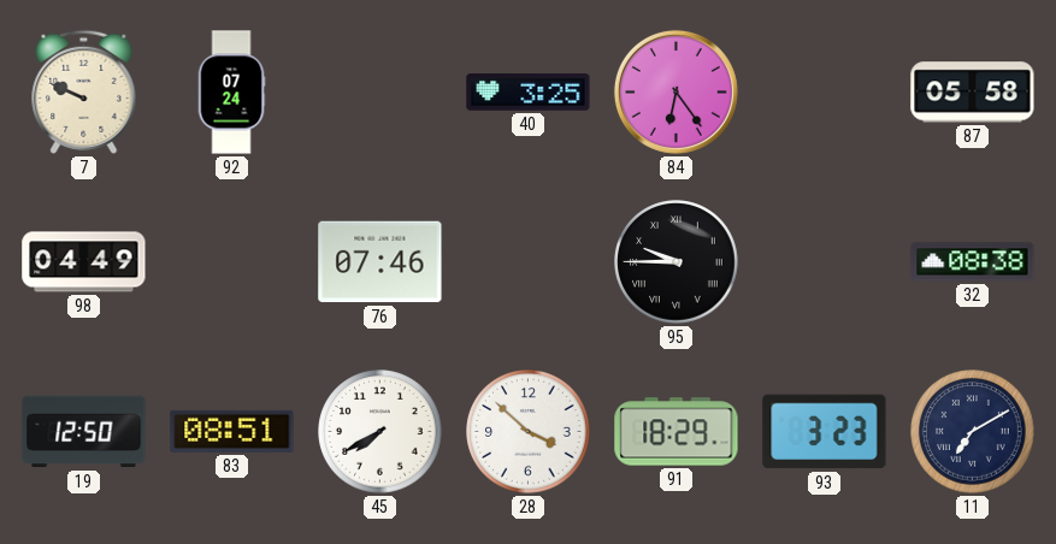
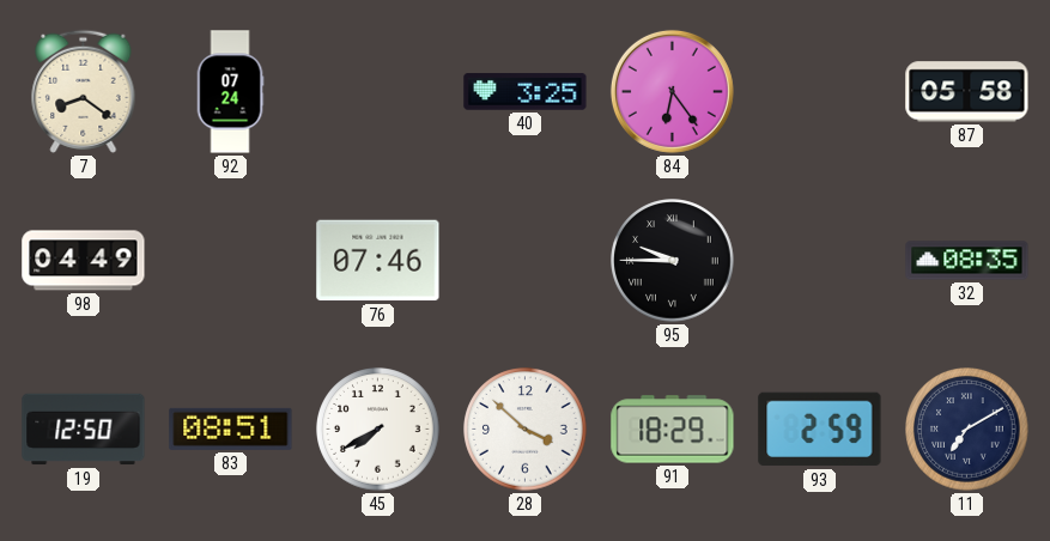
7: 9:49 -> 8:21
32: 08:38 -> 08:35
93: 3:23 -> 2:59
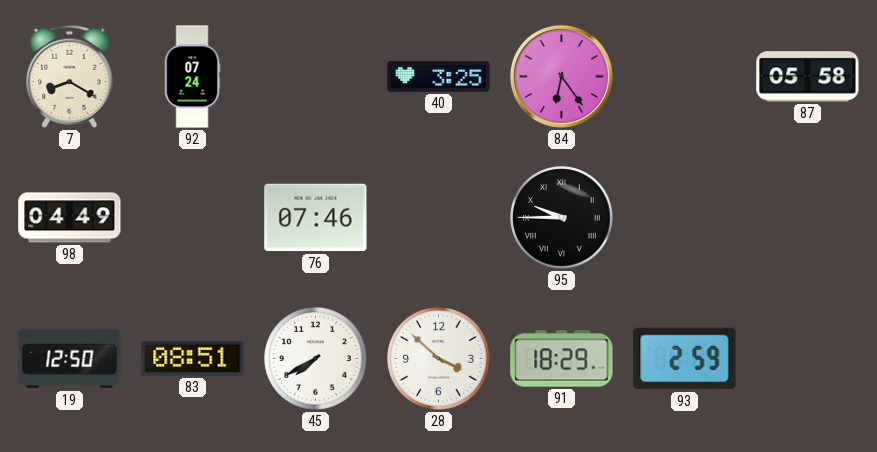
7: 8:21 -> 8:20
32: 08:35 -> none
11: 7:10 -> none
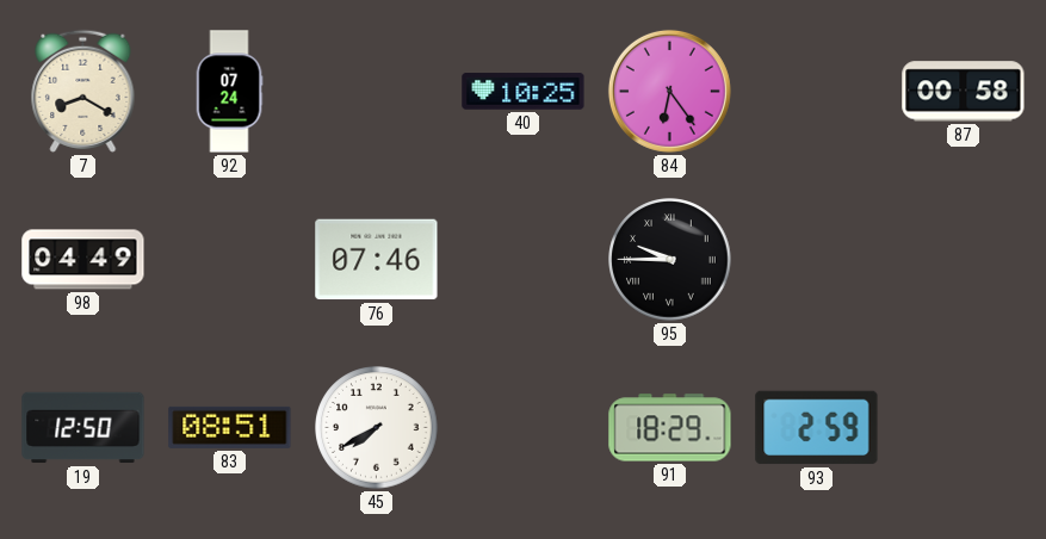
40: 3:25 -> 10:25
87: 05:58 -> 00:58
28: 3:52 -> none
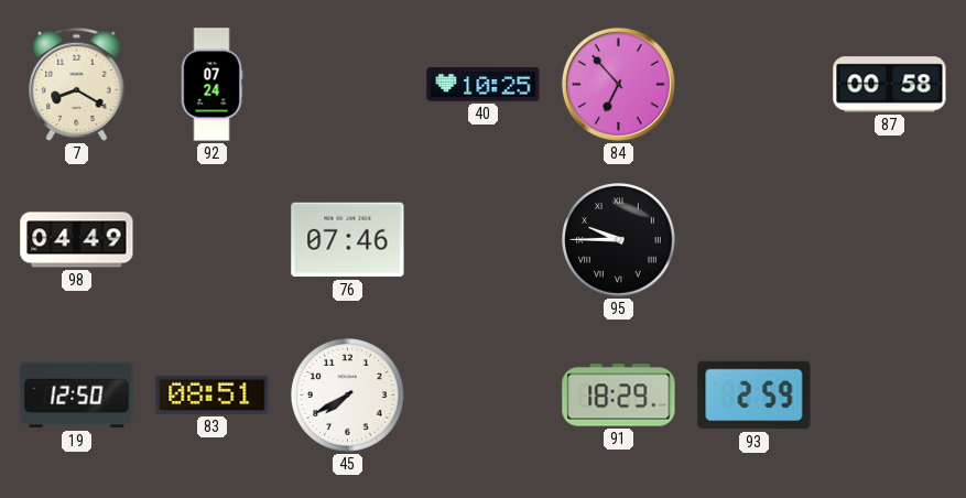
84: 6:24 -> 6:53
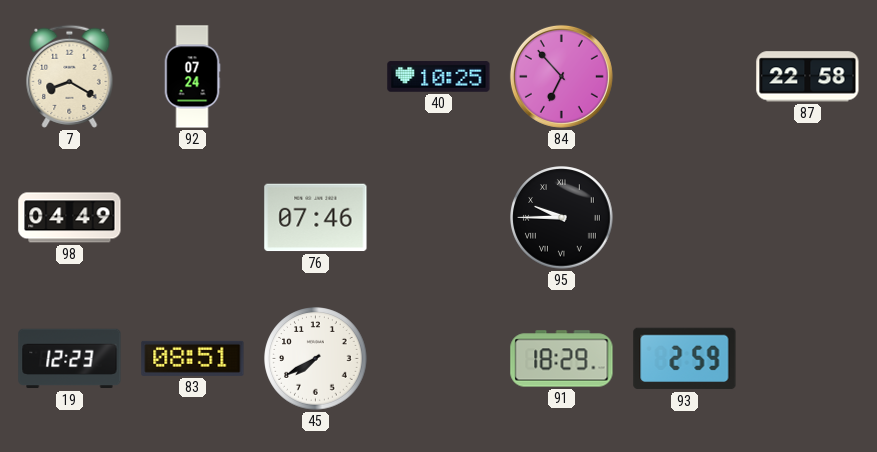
87: 00:58 -> 22:58
19: 12:50 -> 12:23
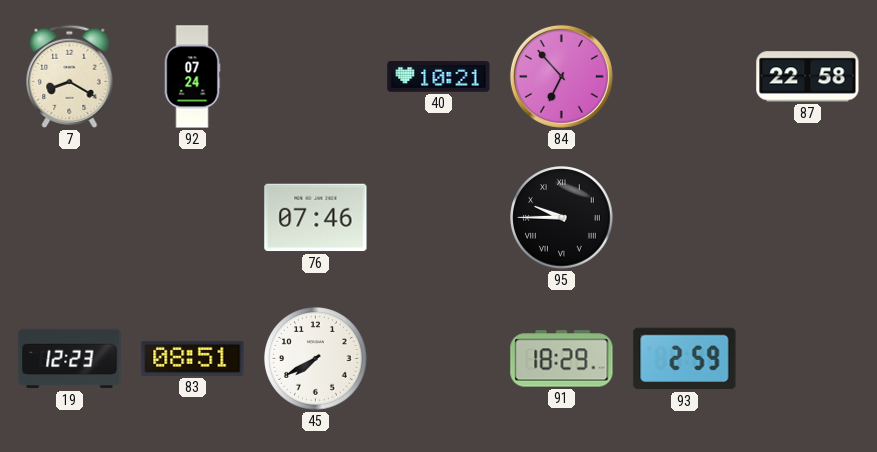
40: 10:25 -> 10:21
98: 04:49 -> none
